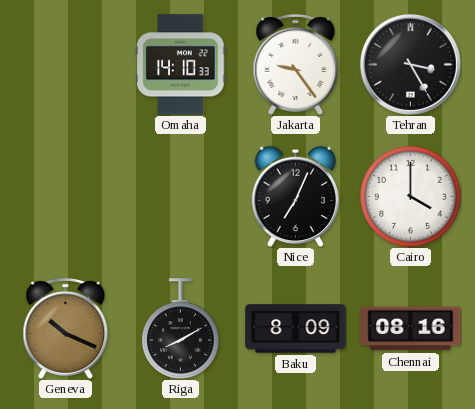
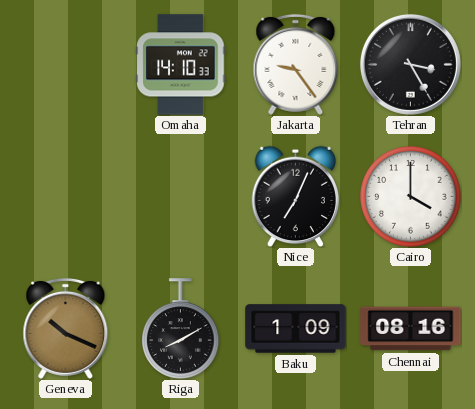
Baku: 8:09 -> 1:09
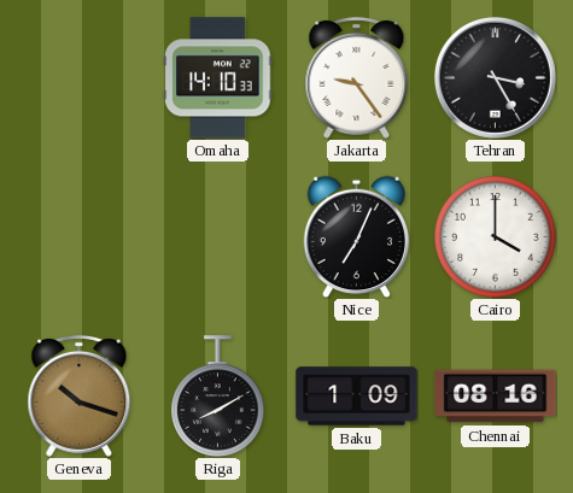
Geneva: 10:19 -> 10:18
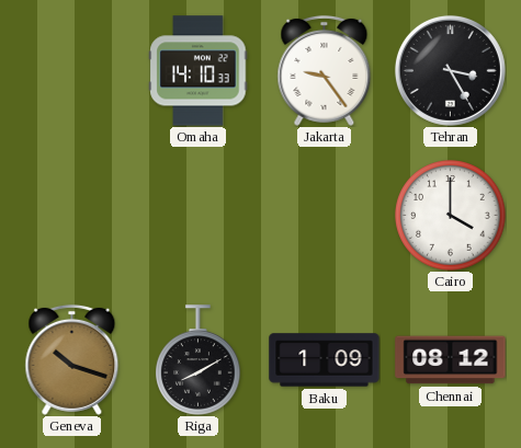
Nice: 7:04 -> none
Chennai: 08:16 -> 08:12
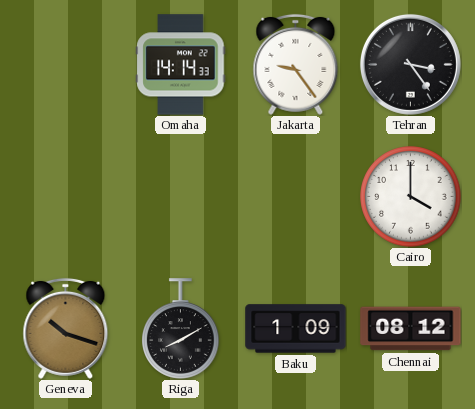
Omaha: 14:10 -> 14:14
Tehran: 3:25 -> 3:24
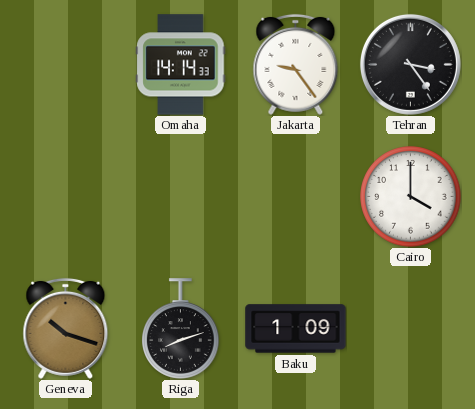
Riga: 8:10 -> 8:12
Chennai: 08:12 -> none
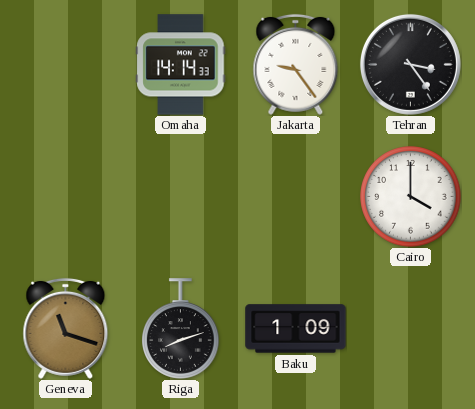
Geneva: 10:18 -> 11:18
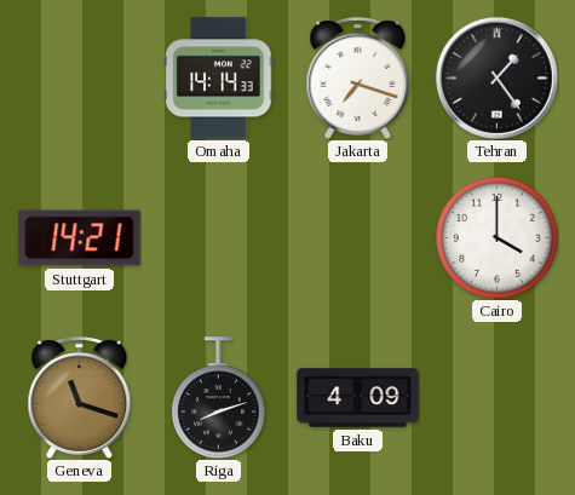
Jakarta: 9:24 -> 7:18
Tehran: 3:24 -> 1:24
Stuttgart: none -> 14:21
Baku: 1:09 -> 4:09
